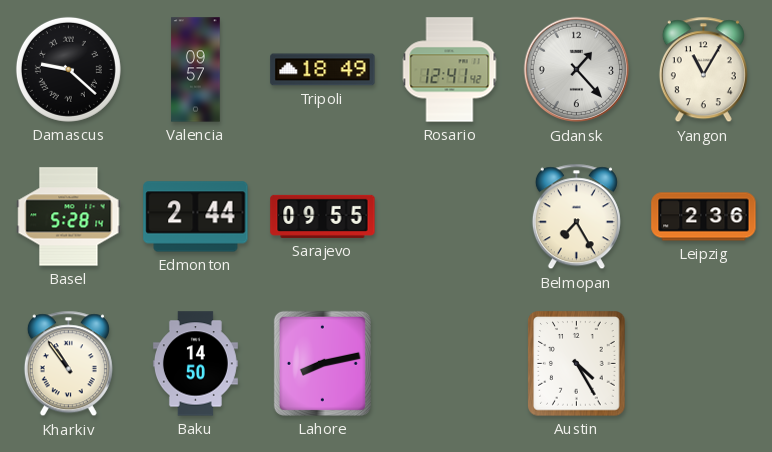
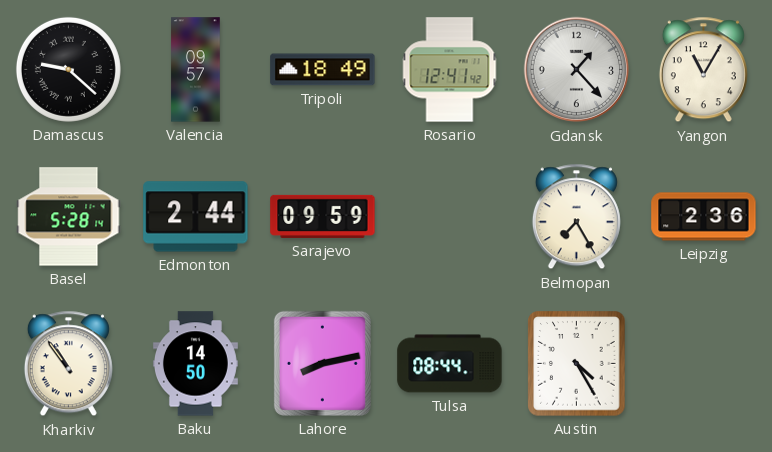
Sarajevo: 09:55 -> 09:59
Tulsa: none -> 08:44
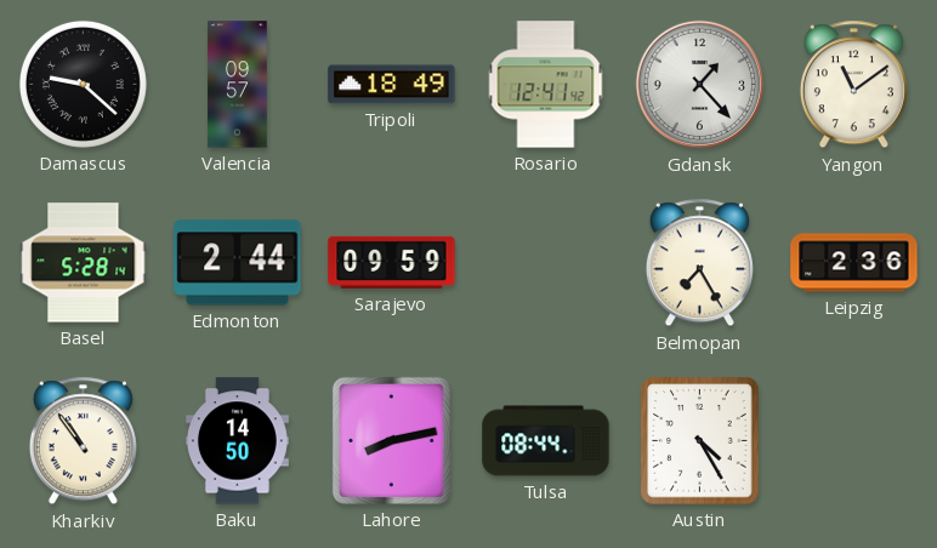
Yangon: 11:05 -> 11:09
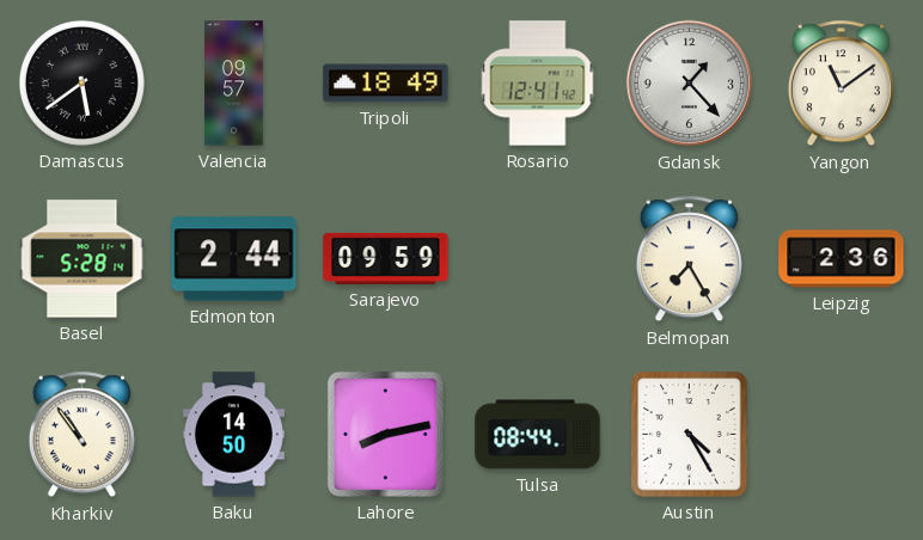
Damascus: 9:22 -> 5:39
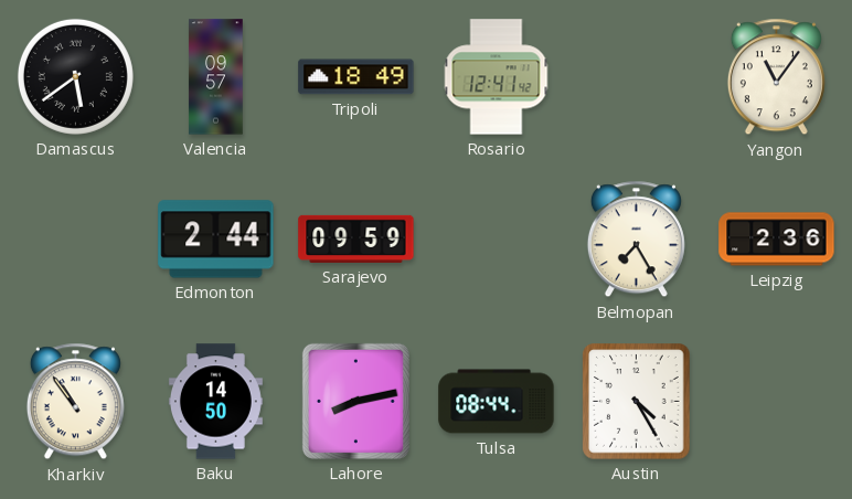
Gdansk: 1:23 -> none
Yangon: 11:09 -> 11:06
Basel: 5:28 -> none
